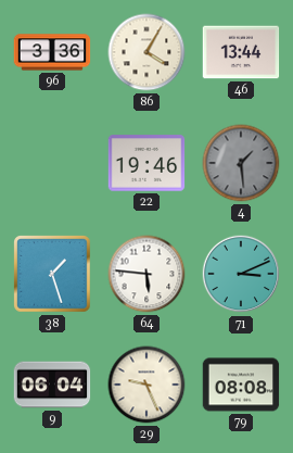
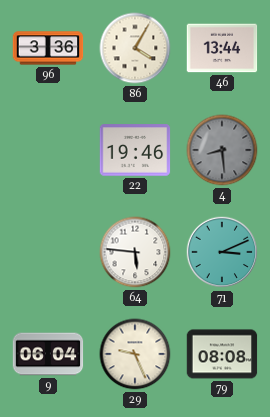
4: 1:29 -> 8:29
38: 1:27 -> none
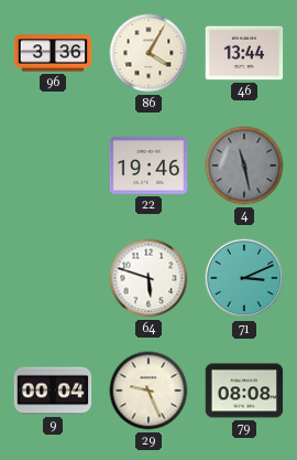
4: 8:29 -> 11:28
64: 5:46 -> 5:48
9: 06:04 -> 00:04
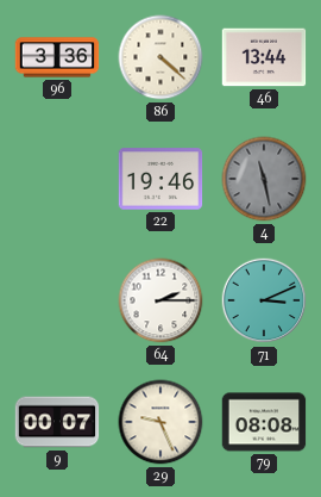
86: 4:05 -> 4:22
64: 5:48 -> 2:15
9: 00:04 -> 00:07
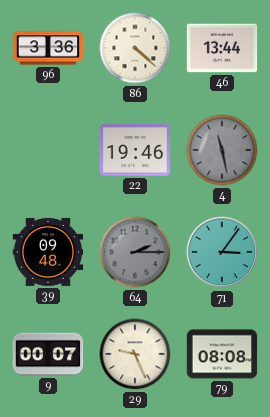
39: none -> 09:48
64 dial: white -> grey
71: 3:11 -> 3:06
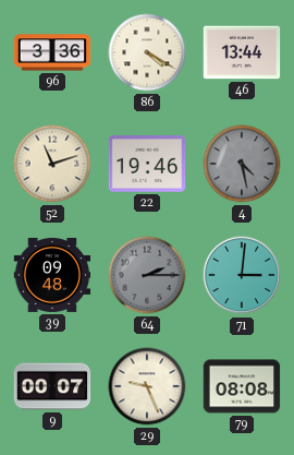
86: 4:22 -> 4:20
52: none -> 11:12
4: 11:28 -> 4:28
71: 3:06 -> 3:01
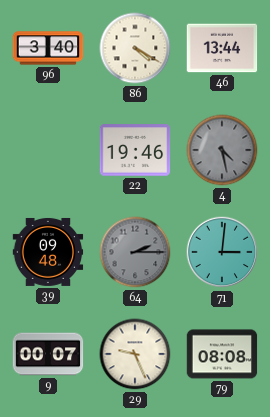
96: 3:36 -> 3:40
52: 11:12 -> none
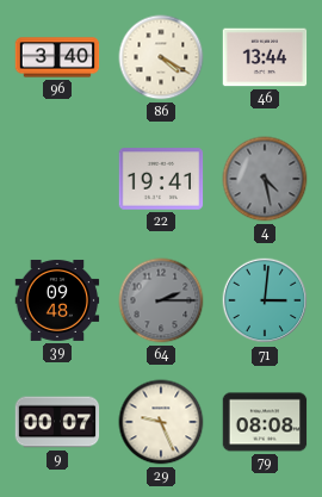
22: 19:46 -> 19:41
